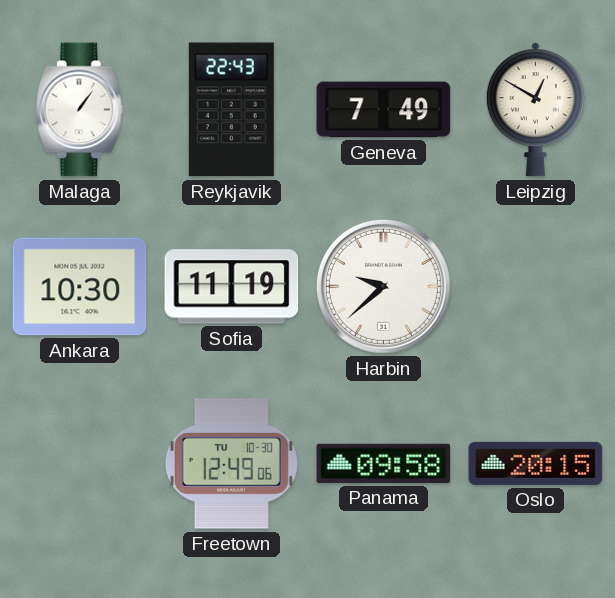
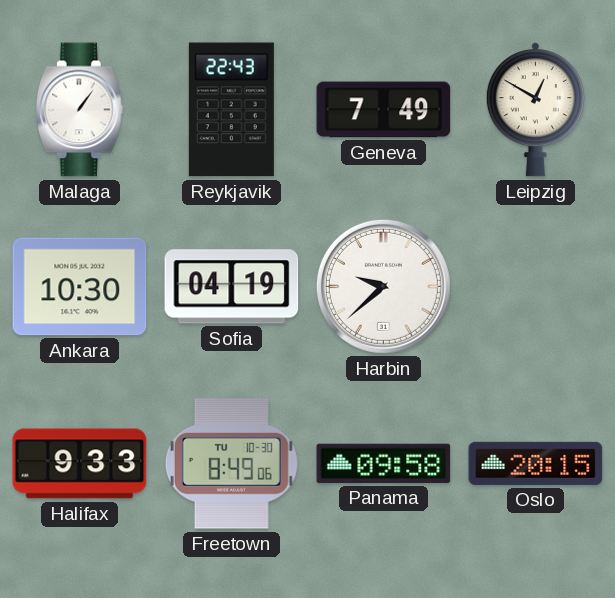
Sofia: 11:19 -> 04:19
Halifax: none -> 9:33
Freetown: 12:49 -> 8:49
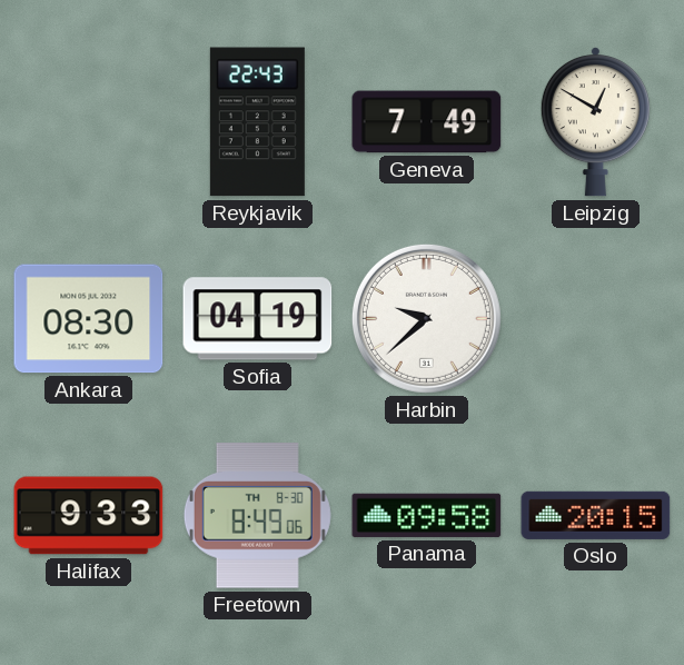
Malaga: 1:06 -> none
Ankara: 10:30 -> 08:30
Freetown date: TU 10-30 -> TH 8-30
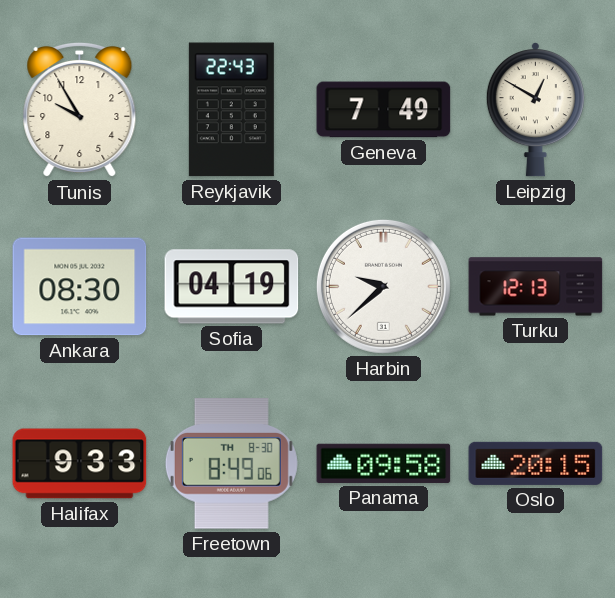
Tunis: none -> 9:55
Turku: none -> 12:13
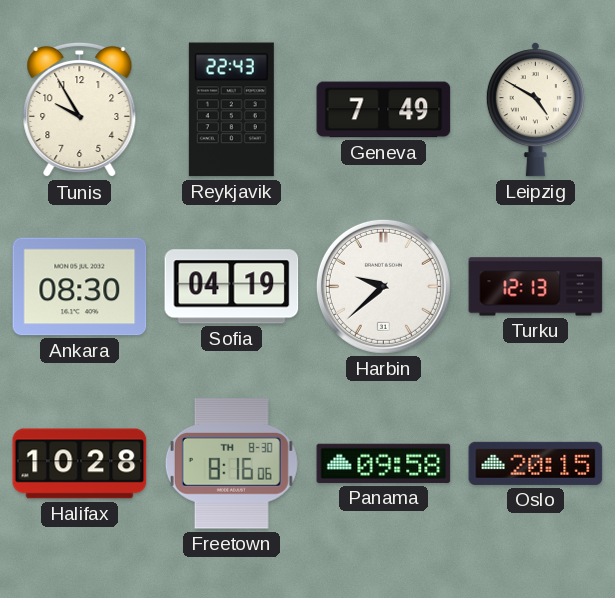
Leipzig: 12:50 -> 4:50
Halifax: 9:33 -> 10:28
Freetown: 8:49 -> 8:16
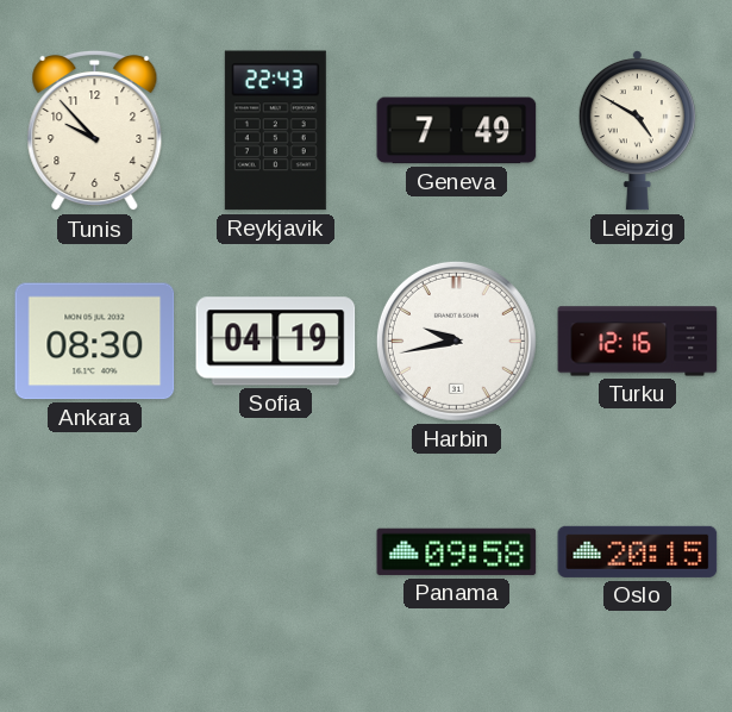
Tunis: 9:55 -> 9:53
Harbin: 9:38 -> 9:43
Turku: 12:13 -> 12:16
Halifax: 10:28 -> none
Freetown: 8:16 -> none
